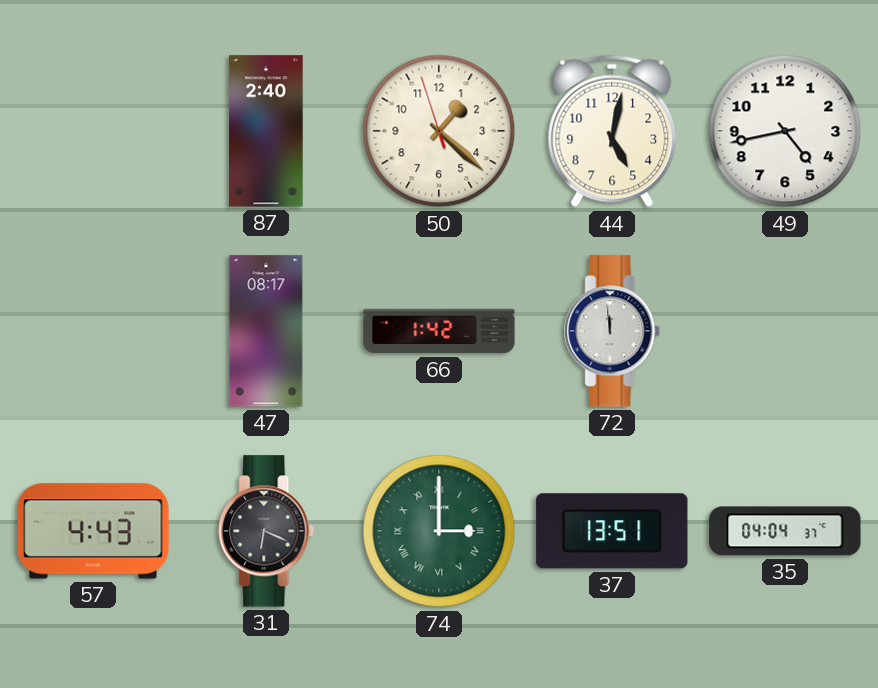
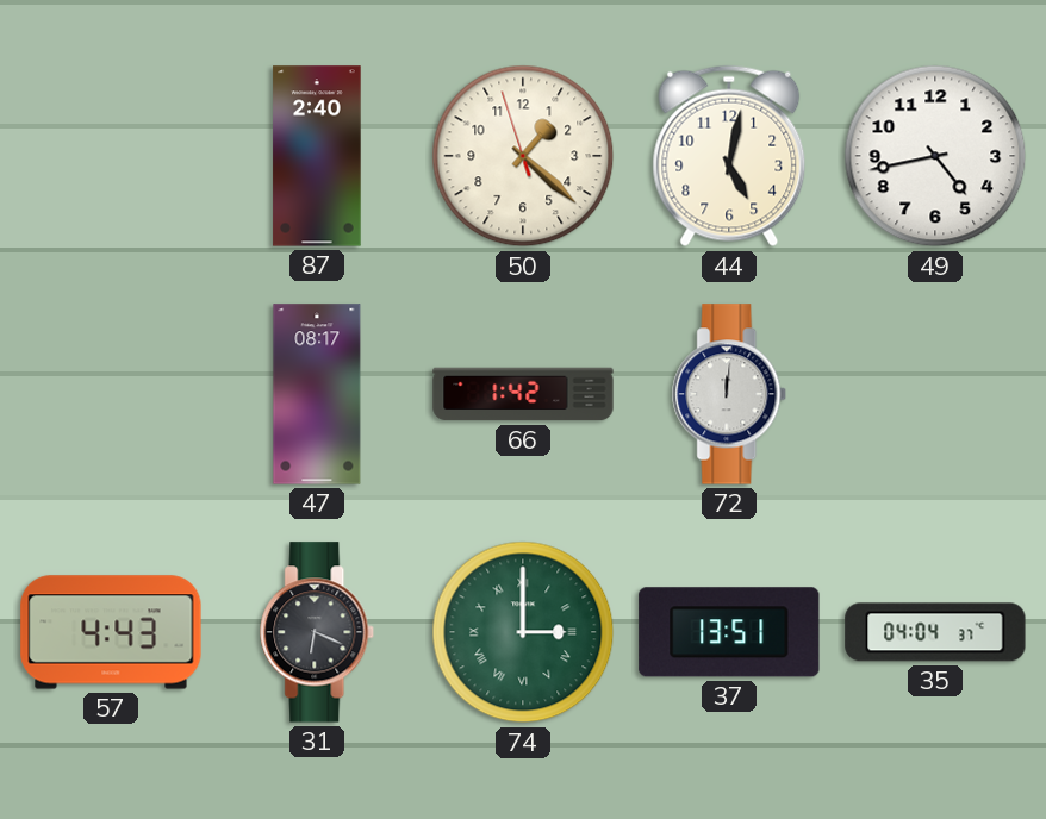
72: 11:59 -> 12:01
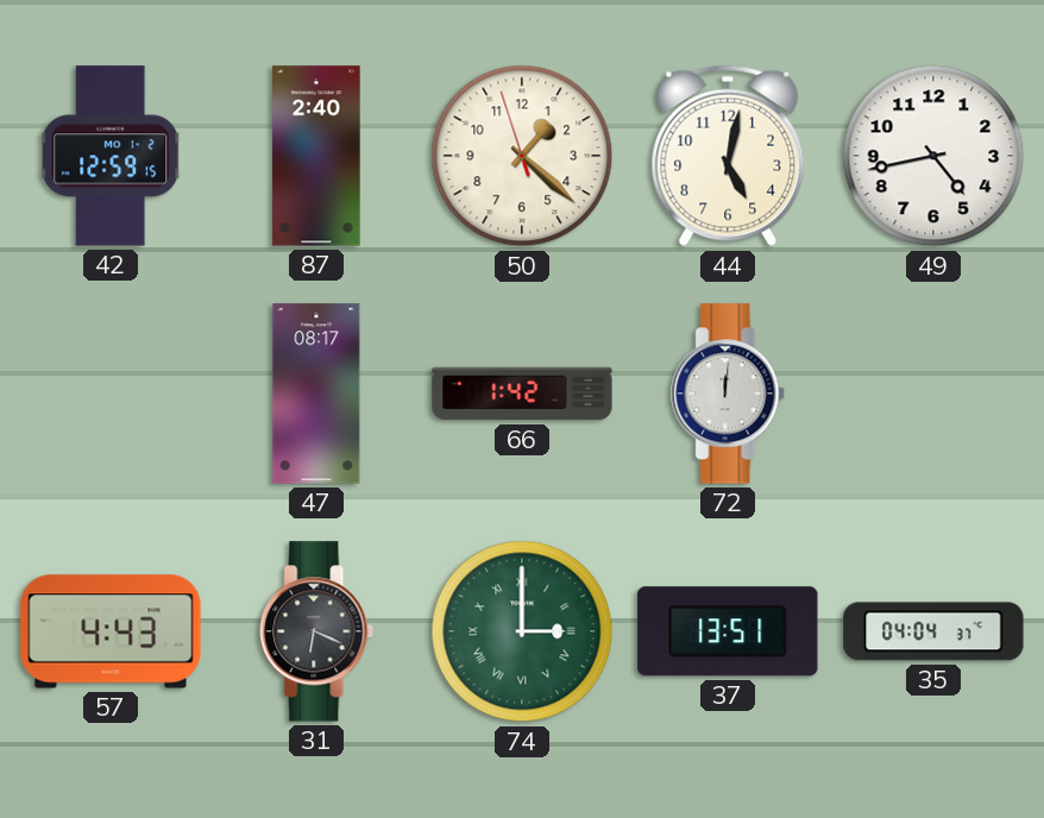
42: none -> 12:59
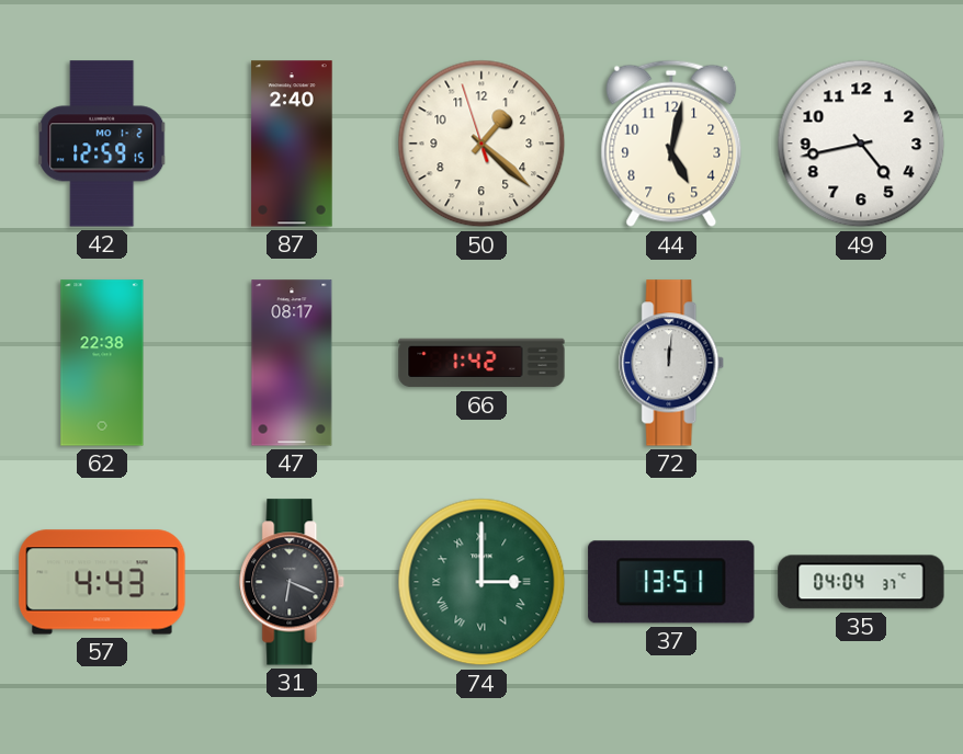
62: none -> 22:38
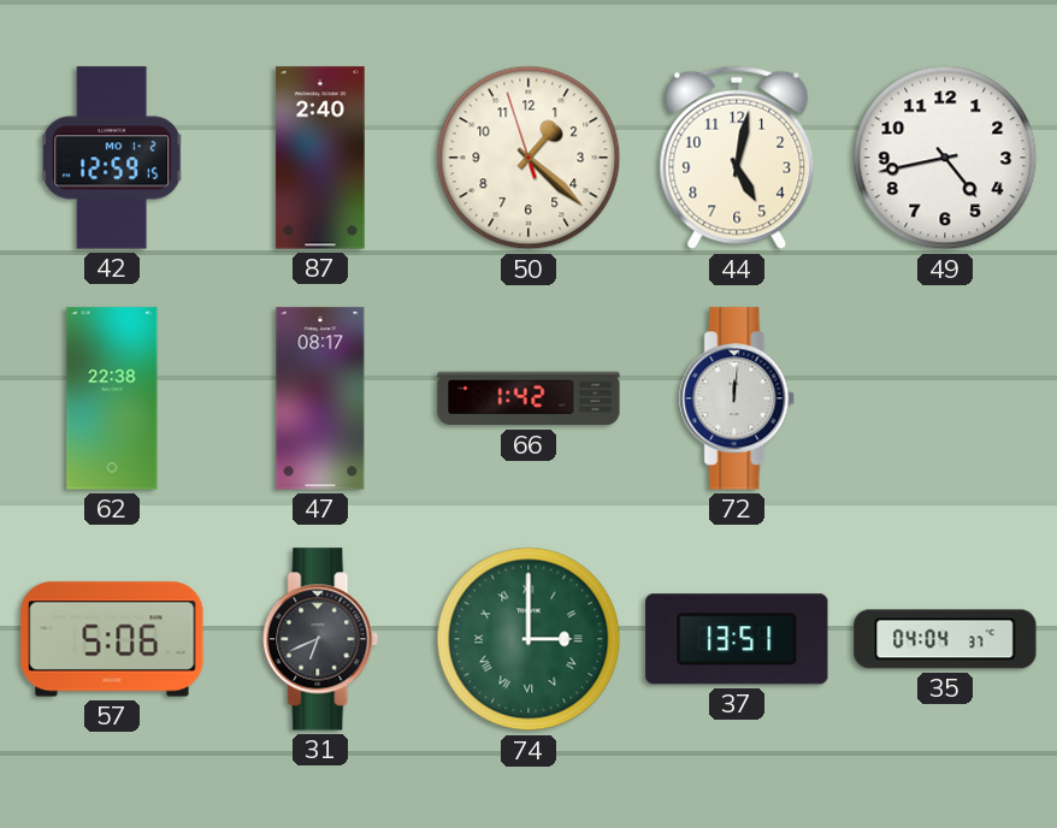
57: 4:43 -> 5:06
31: 6:19 -> 6:41
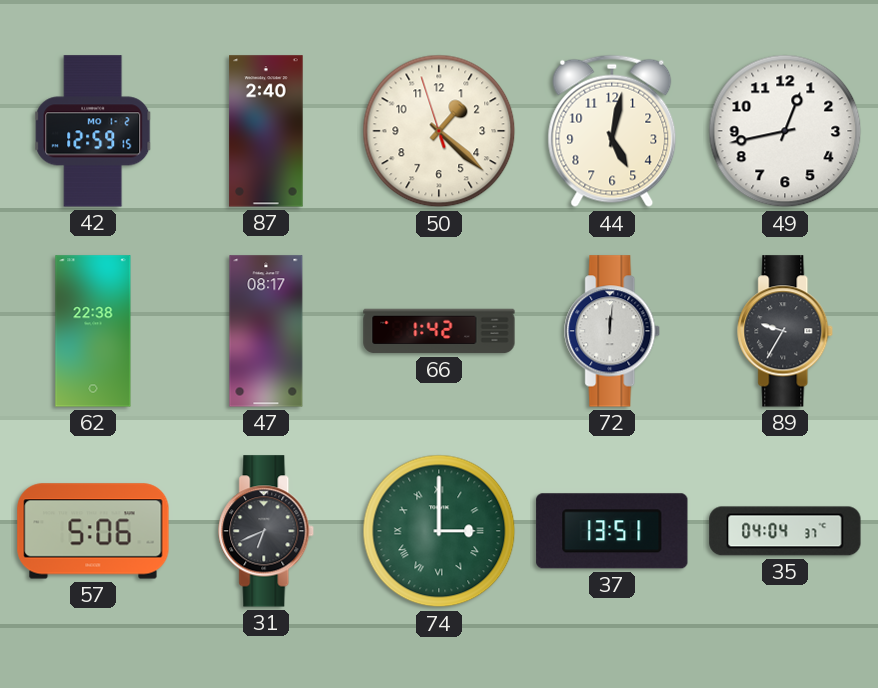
49: 4:43 -> 12:43
89: none -> 9:35
